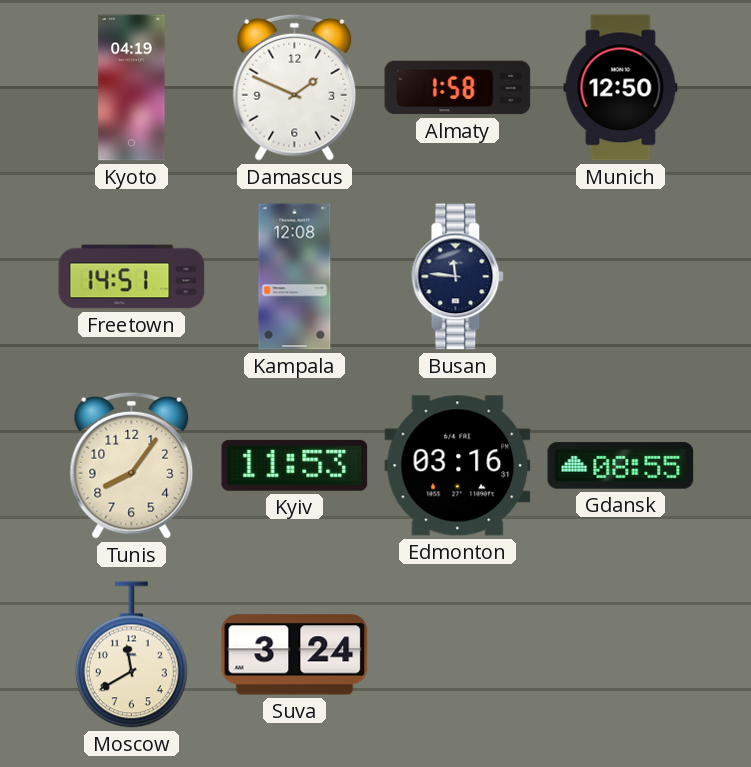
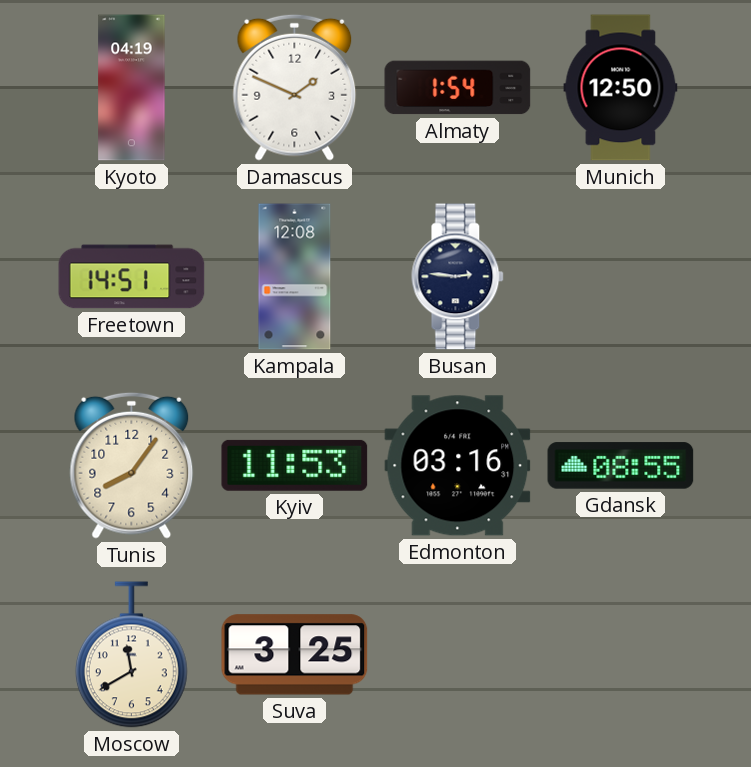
Almaty: 1:58 -> 1:54
Busan: 11:46 -> 2:46
Suva: 3:24 -> 3:25
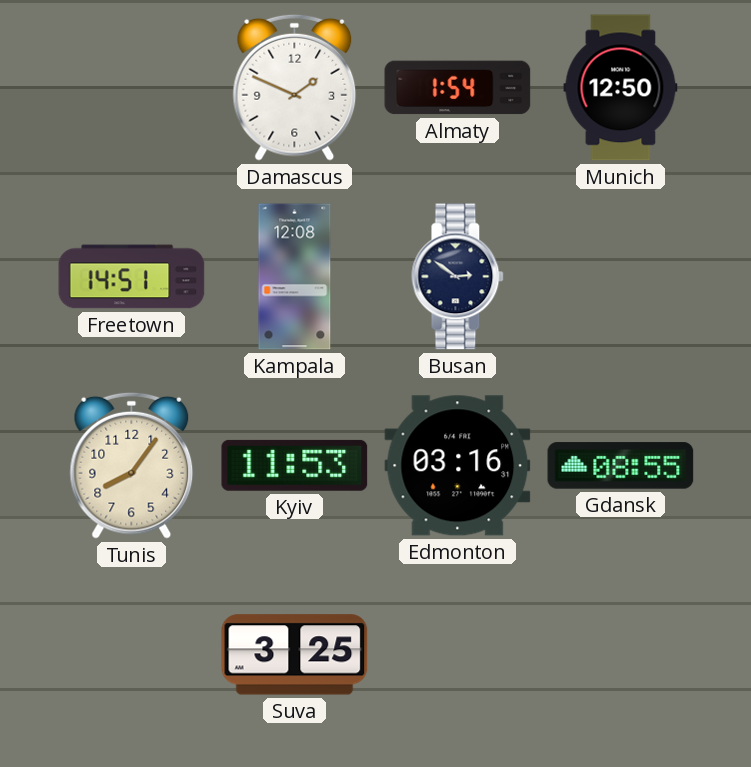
Kyoto: 04:19 -> none
Busan: 2:46 -> 2:51
Moscow: 11:40 -> none
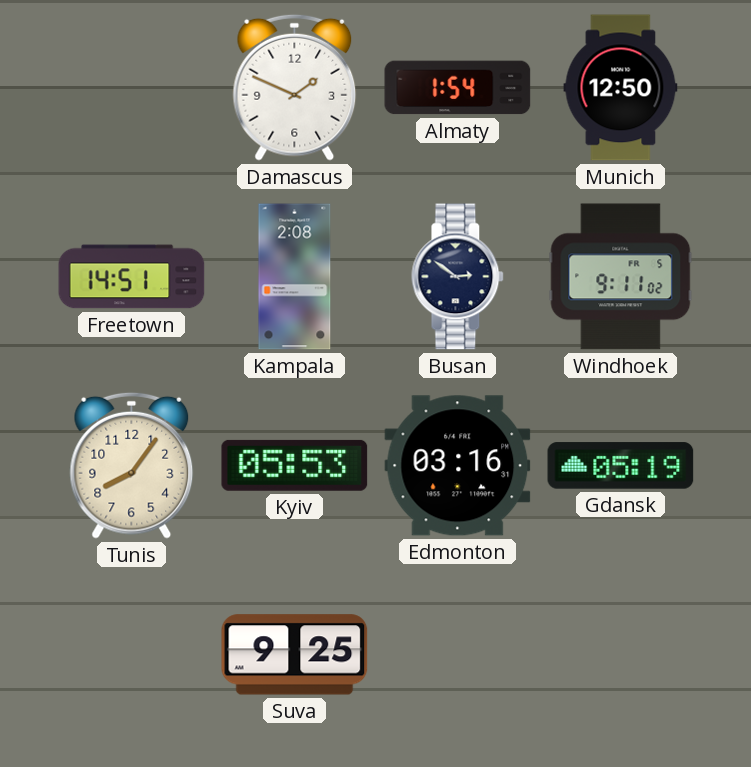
Kampala: 12:08 -> 2:08
Windhoek: none -> 9:11
Kyiv: 11:53 -> 05:53
Gdansk: 08:55 -> 05:19
Suva: 3:25 -> 9:25
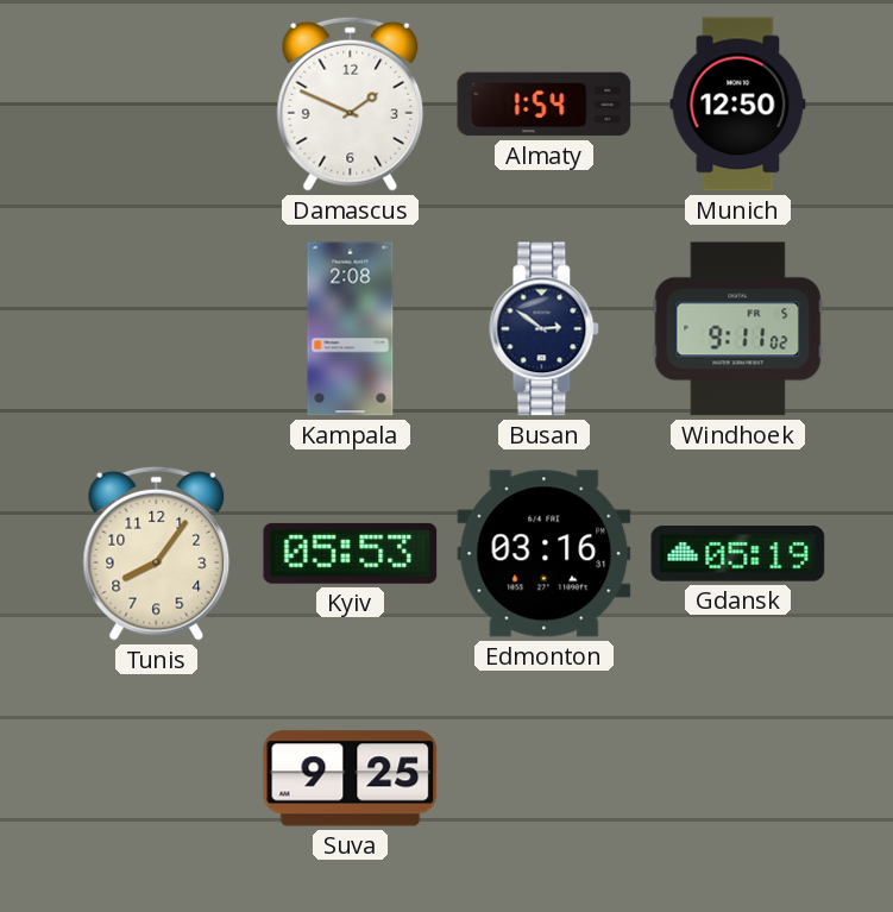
Freetown: 14:51 -> none
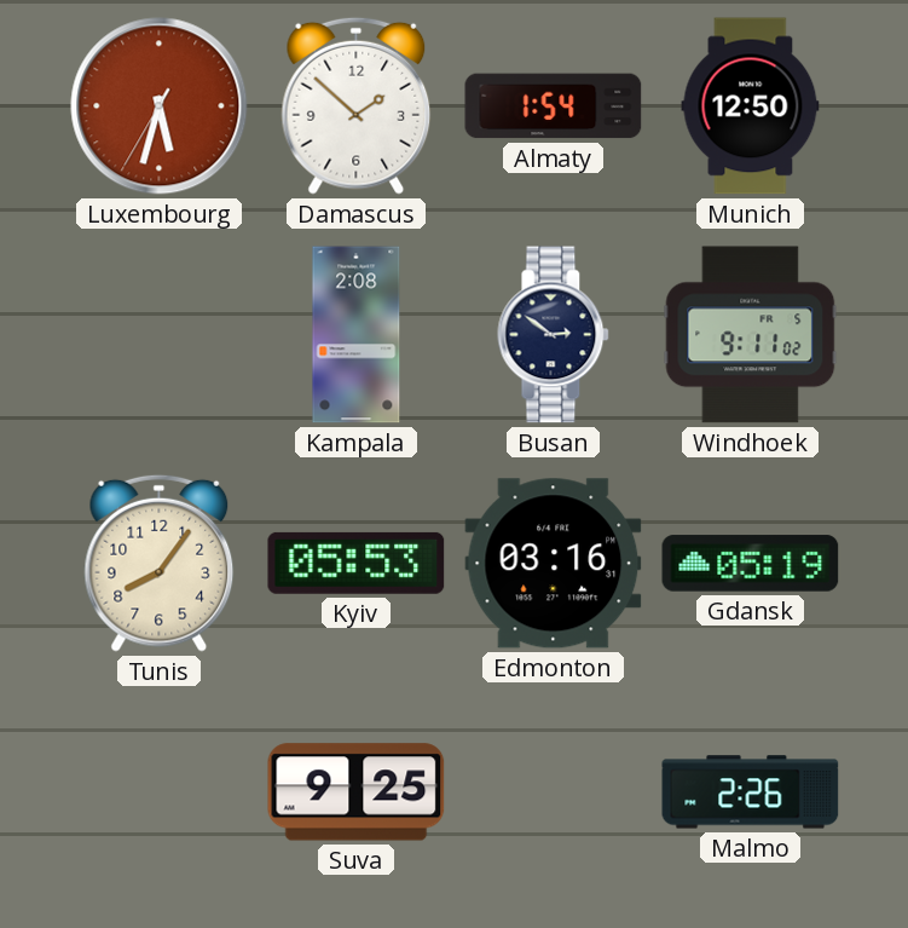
Luxembourg: none -> 5:32
Damascus: 1:49 -> 1:52
Malmo: none -> 2:26
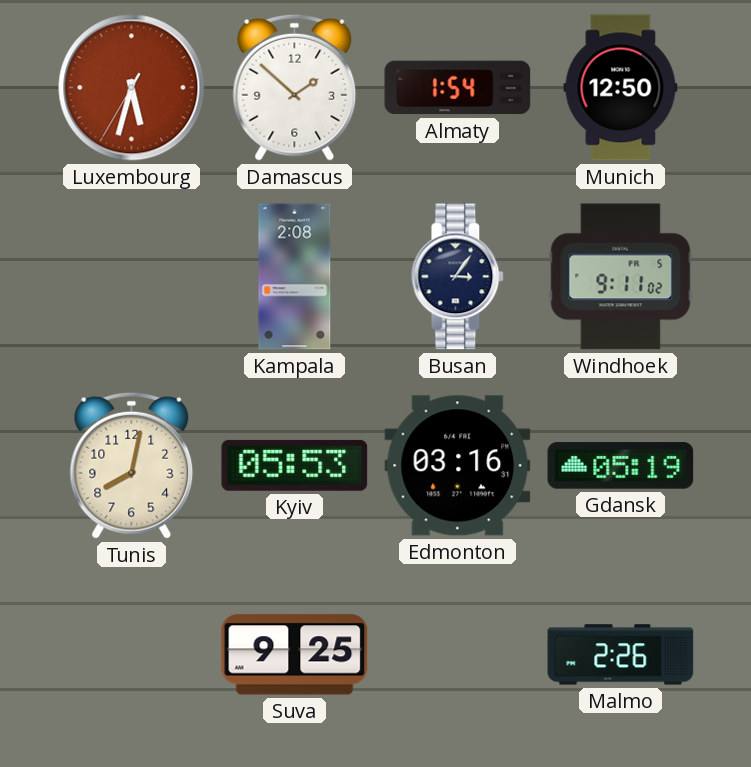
Busan: 2:51 -> 3:06
Tunis: 8:06 -> 8:02
